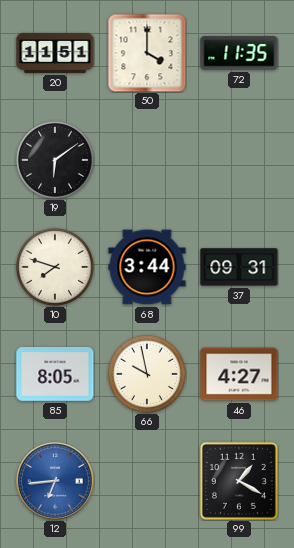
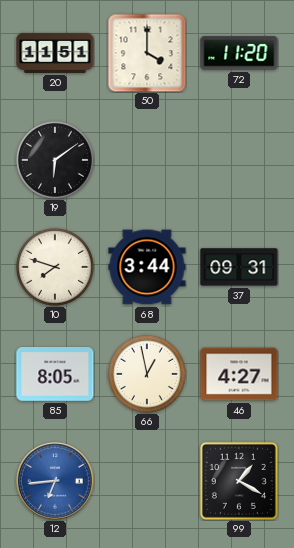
72: 11:35 -> 11:20
66: 9:58 -> 12:58
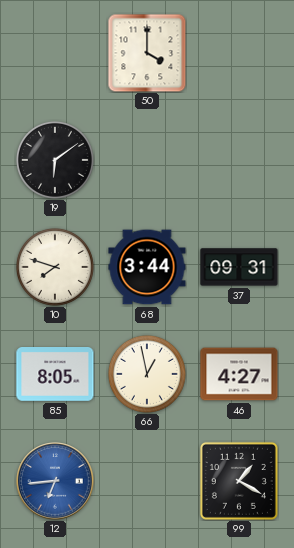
20: 11:51 -> none
72: 11:20 -> none
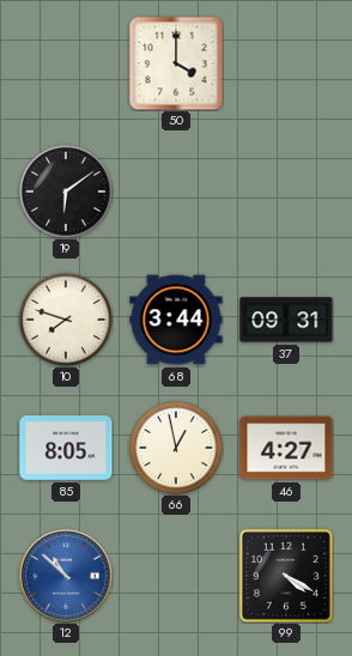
12: 6:44 -> 10:52
99: 1:20 -> 4:20
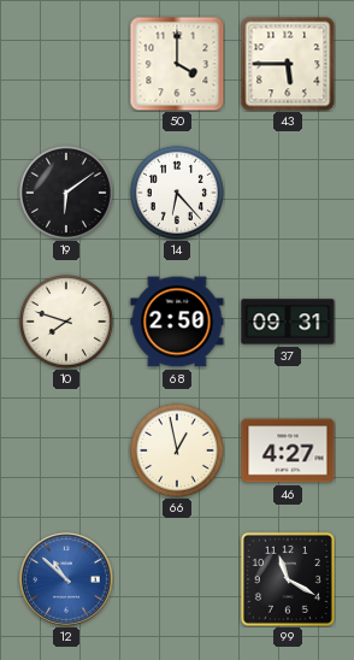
43: none -> 5:45
14: none -> 6:23
68: 3:44 -> 2:50
85: 8:05 -> none
99: 4:20 -> 11:20
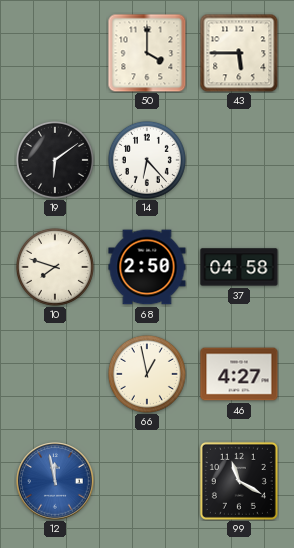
37: 09:31 -> 04:58
12: 10:52 -> 11:58
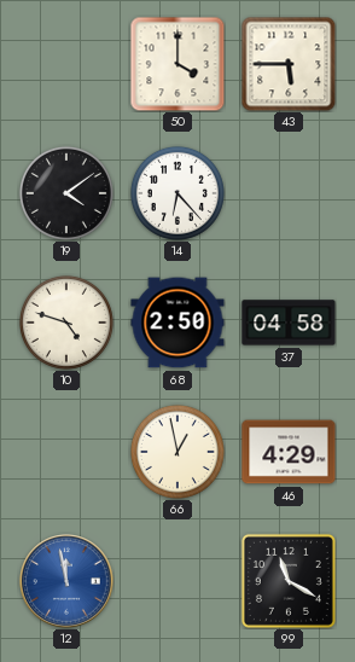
19: 6:09 -> 4:09
10: 7:48 -> 4:48
46: 4:27 -> 4:29
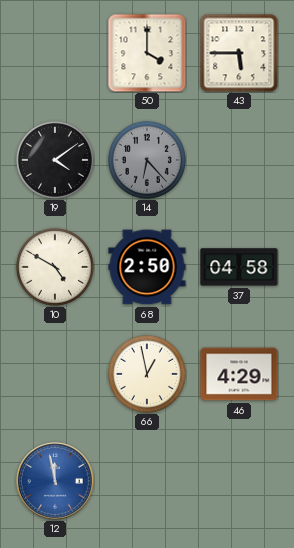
14 dial: white -> grey
10: 4:48 -> 4:50
99: 11:20 -> none
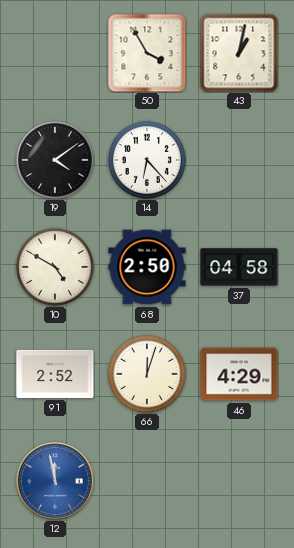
50: 4:00 -> 3:55
43: 5:45 -> 1:02
14 dial: grey -> white
91: none -> 2:52
66: 12:58 -> 12:03
